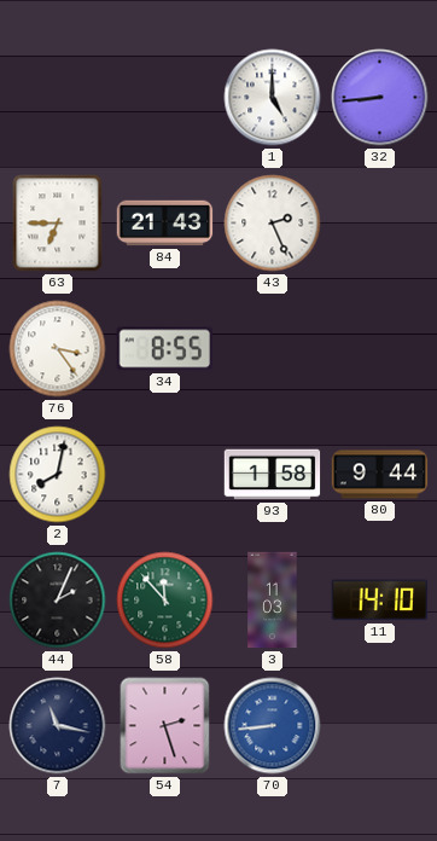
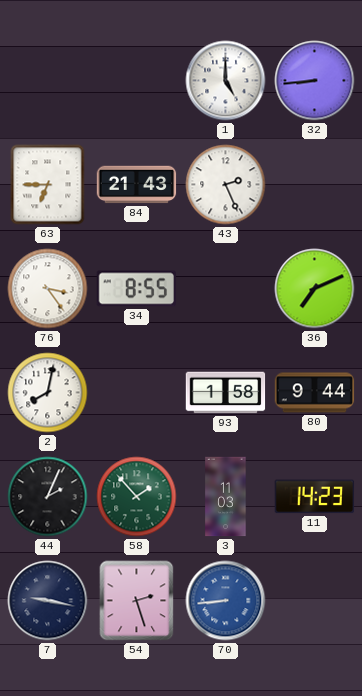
36: none -> 7:11
58: 11:53 -> 1:53
11: 14:10 -> 14:23
7: 11:17 -> 9:17
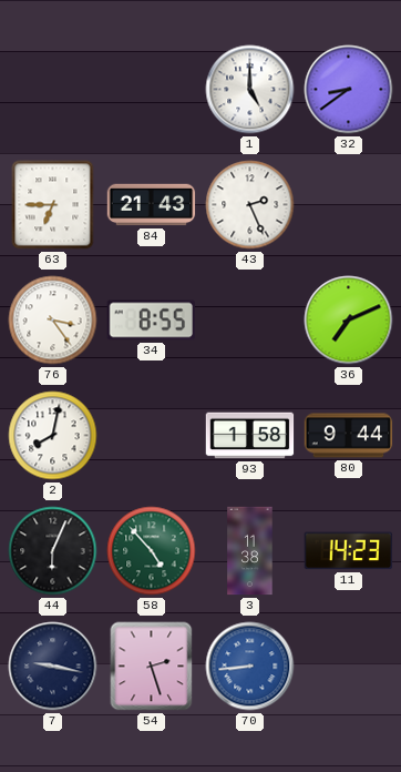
32: 8:44 -> 8:39
44: 2:04 -> 6:04
58: 1:53 -> 4:53
3: 11:03 -> 11:38
